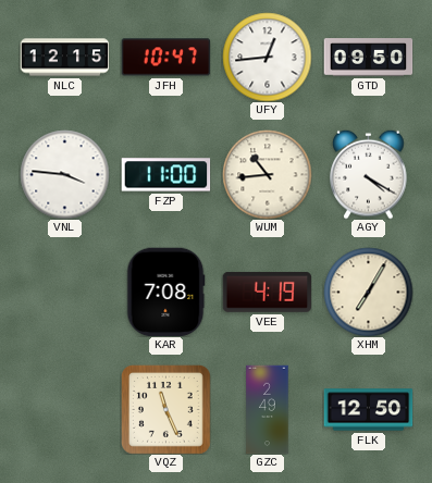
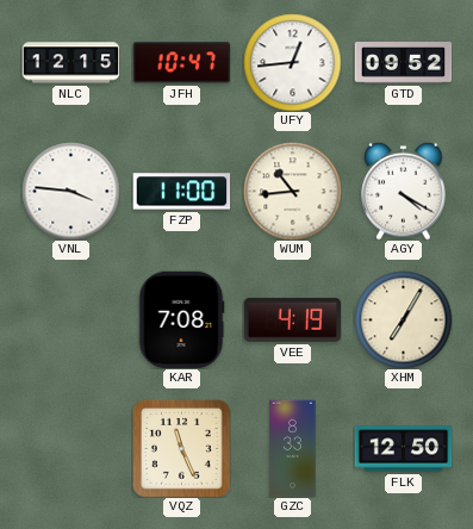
GTD: 09:50 -> 09:52
GZC: 2:49 -> 8:33
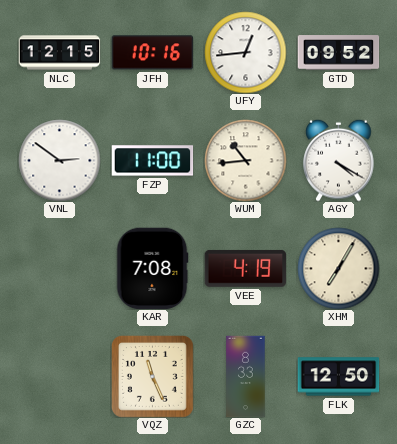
JFH: 10:47 -> 10:16
VNL: 3:46 -> 2:51
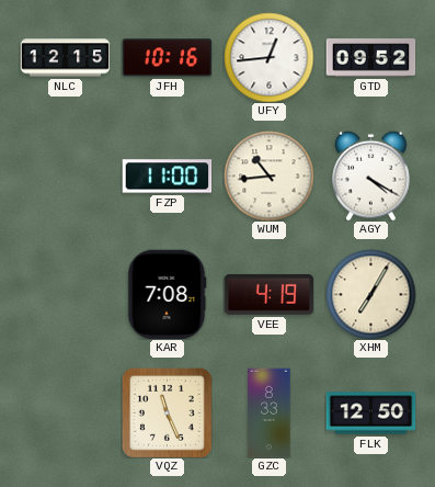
VNL: 2:51 -> none
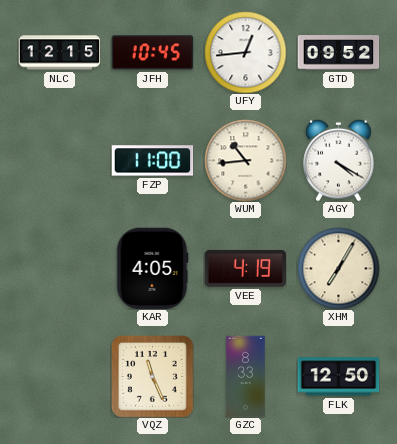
JFH: 10:16 -> 10:45
KAR: 7:08 -> 4:05
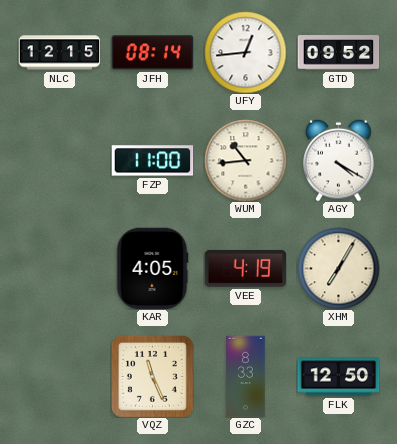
JFH: 10:45 -> 08:14
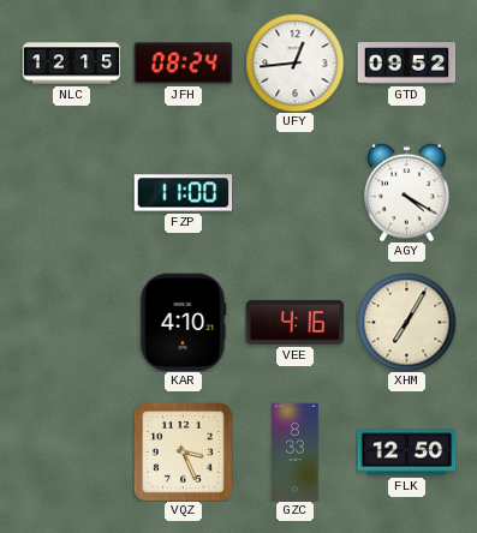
JFH: 08:14 -> 08:24
WUM: 10:44 -> none
KAR: 4:05 -> 4:10
VEE: 4:19 -> 4:16
VQZ: 11:26 -> 3:26
